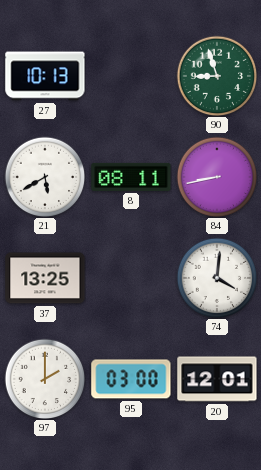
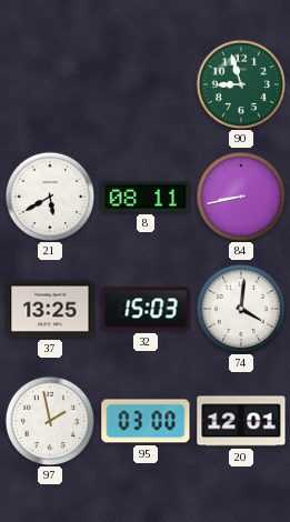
27: 10:13 -> none
32: none -> 15:03
97: 2:00 -> 1:58
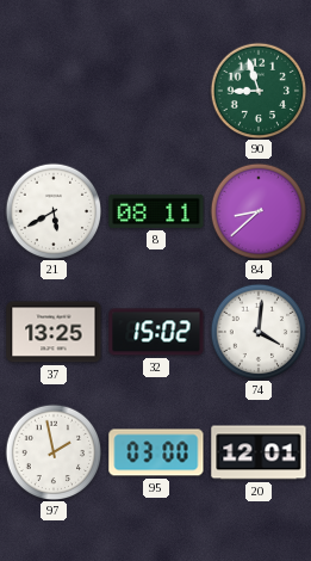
84: 8:43 -> 8:38
32: 15:03 -> 15:02
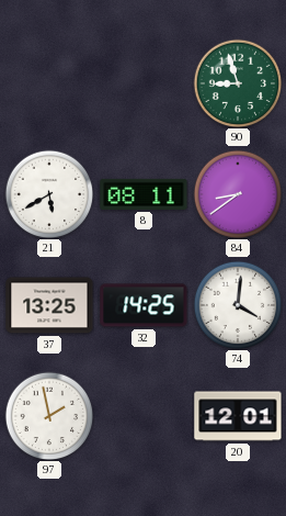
84: 8:38 -> 8:39
32: 15:02 -> 14:25
95: 03:00 -> none
